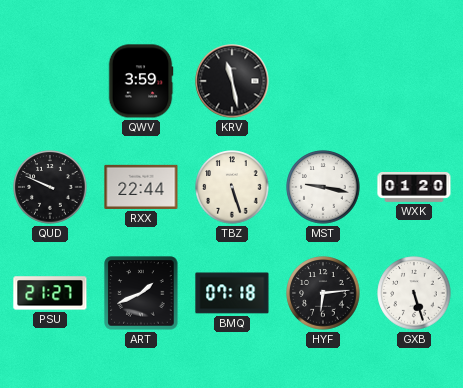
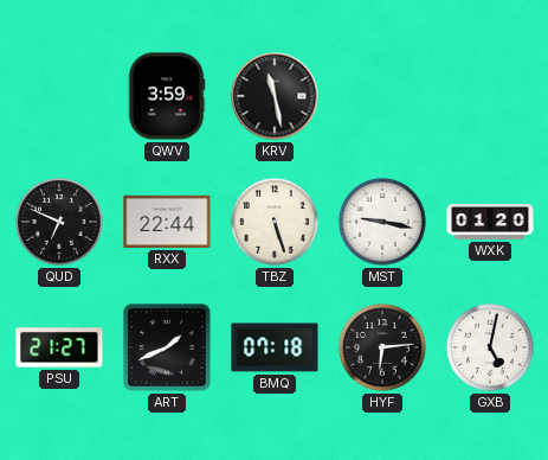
QUD: 9:49 -> 6:49
GXB: 5:27 -> 5:02
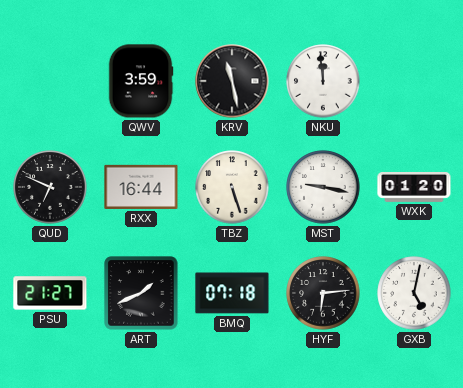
NKU: none -> 11:59
RXX: 22:44 -> 16:44
